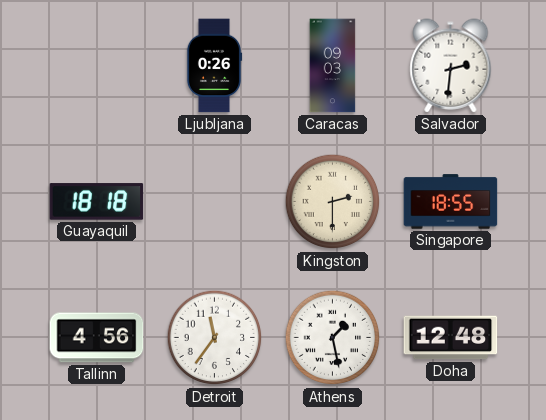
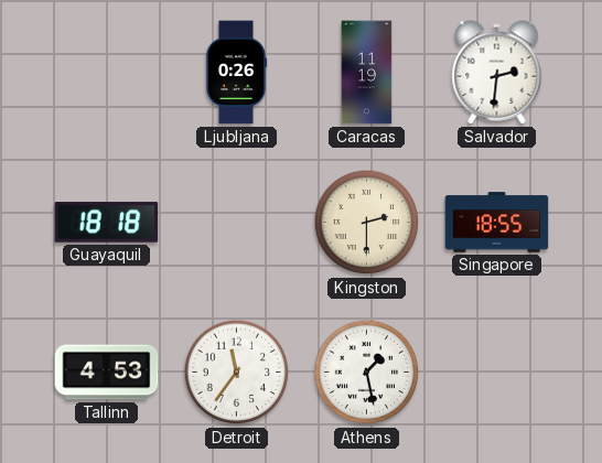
Caracas: 09:03 -> 11:19
Tallinn: 4:56 -> 4:53
Doha: 12:48 -> none
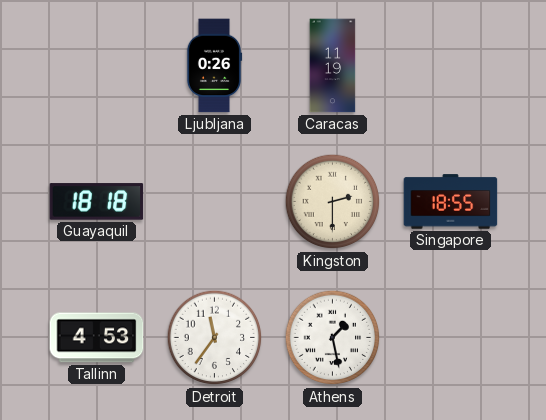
Salvador: 2:31 -> none
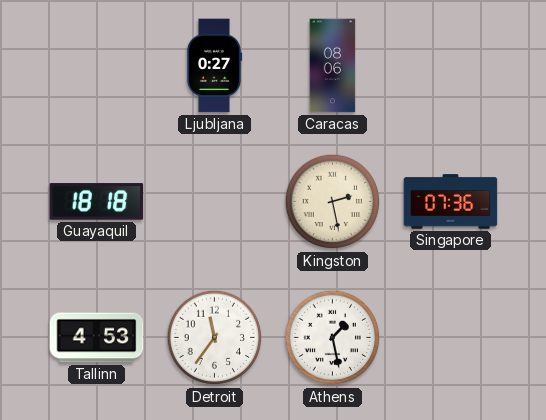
Ljubljana: 0:26 -> 0:27
Caracas: 11:19 -> 08:06
Kingston: 2:30 -> 2:28
Singapore: 18:55 -> 07:36
